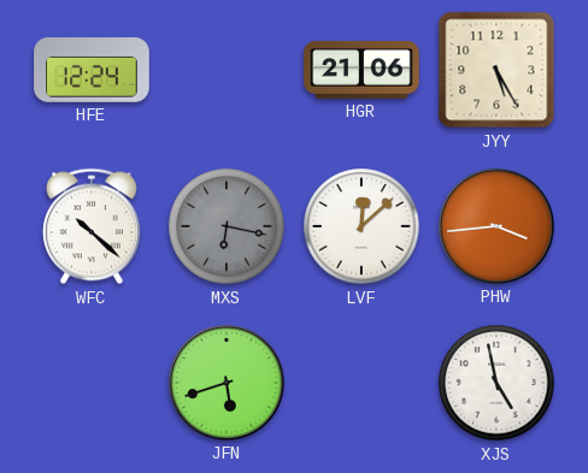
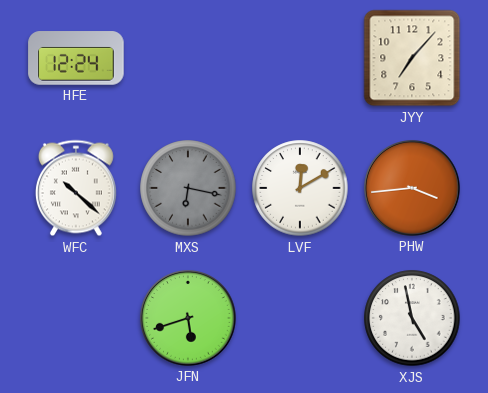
HGR: 21:06 -> none
JYY: 5:25 -> 7:07
LVF: 12:08 -> 12:10
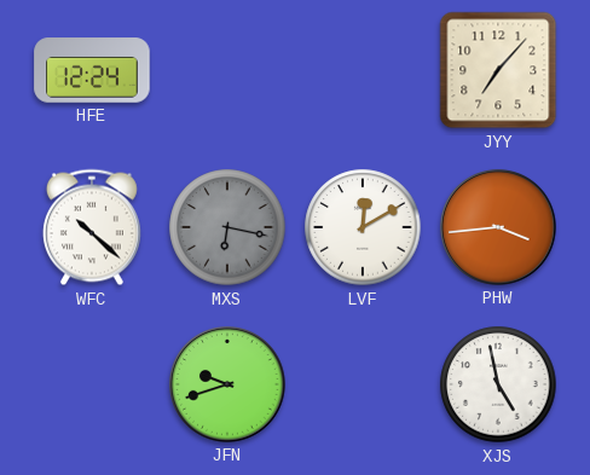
JFN: 5:42 -> 9:42
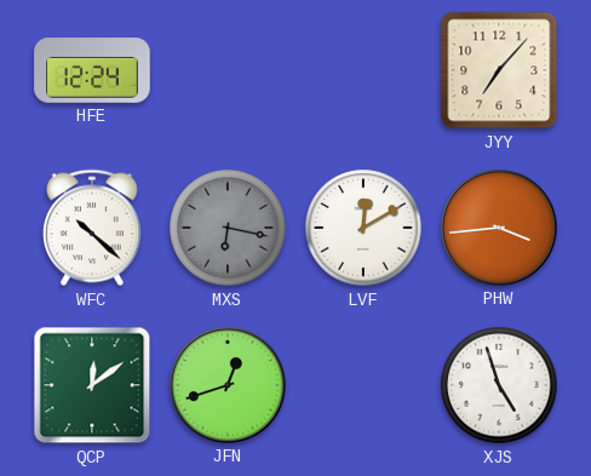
QCP: none -> 12:09
JFN: 9:42 -> 12:42
XJS: 4:58 -> 4:57
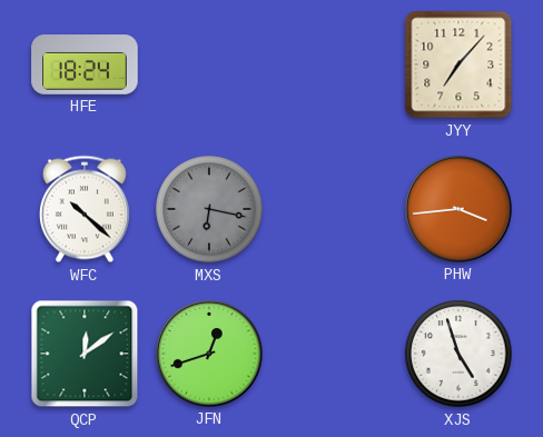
HFE: 12:24 -> 18:24
LVF: 12:10 -> none
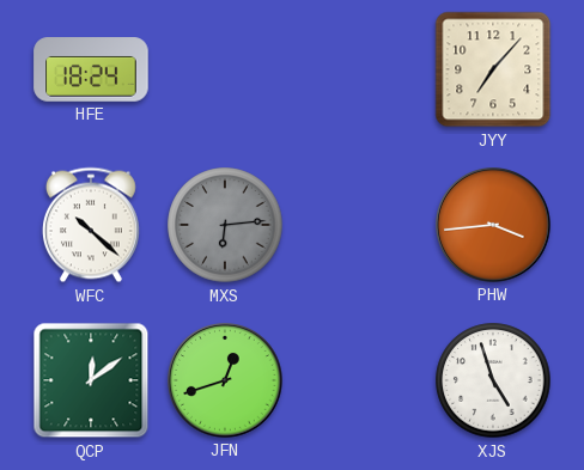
MXS: 6:17 -> 6:14
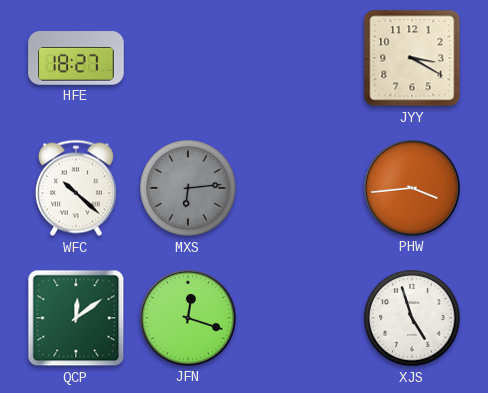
HFE: 18:24 -> 18:27
JYY: 7:07 -> 3:20
JFN: 12:42 -> 12:18
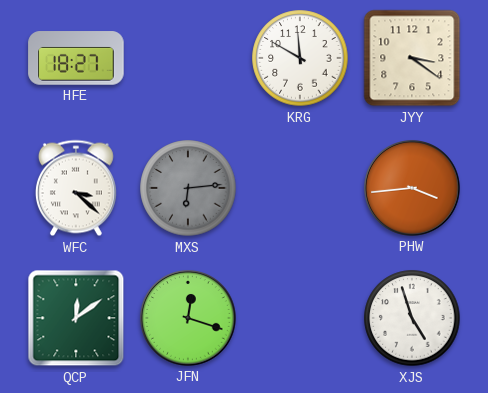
KRG: none -> 11:50
JYY: 3:20 -> 3:21
WFC: 10:22 -> 3:22
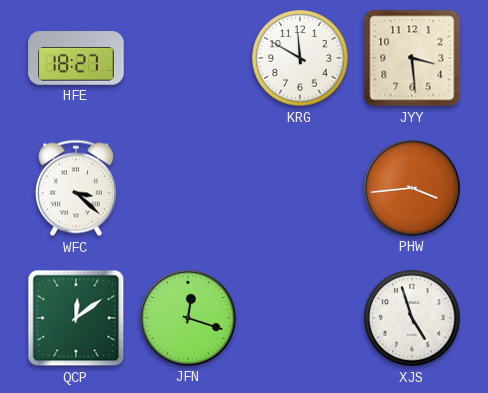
JYY: 3:21 -> 3:29
MXS: 6:14 -> none
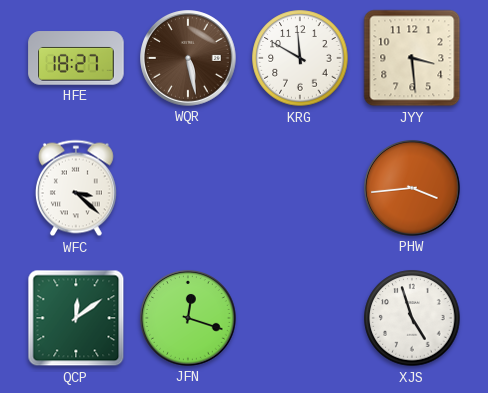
WQR: none -> 5:28
